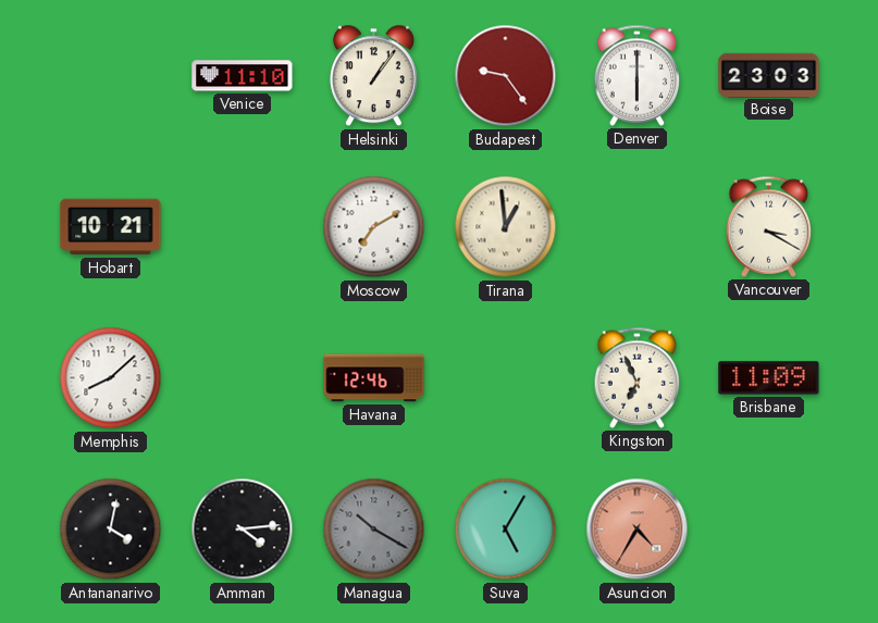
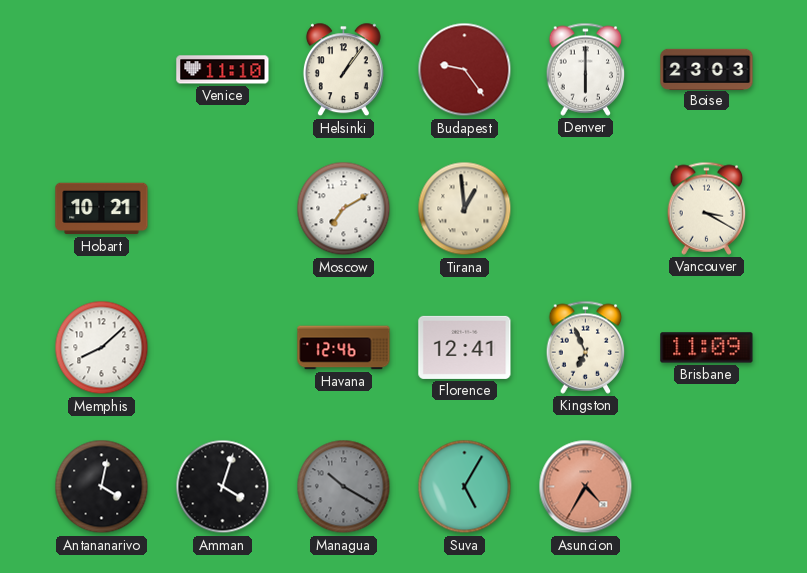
Florence: none -> 12:41
Amman: 4:14 -> 4:03
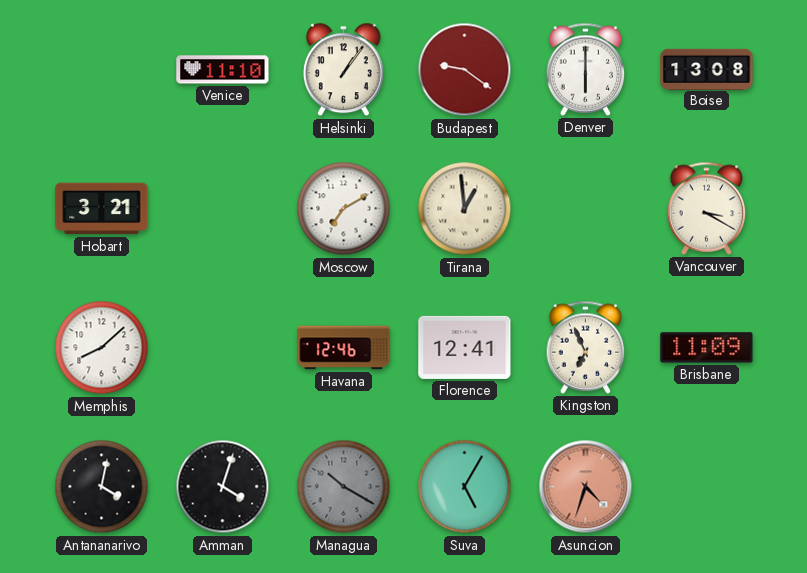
Budapest: 9:24 -> 9:21
Boise: 23:03 -> 13:08
Hobart: 10:21 -> 3:21
Asuncion: 4:35 -> 4:33
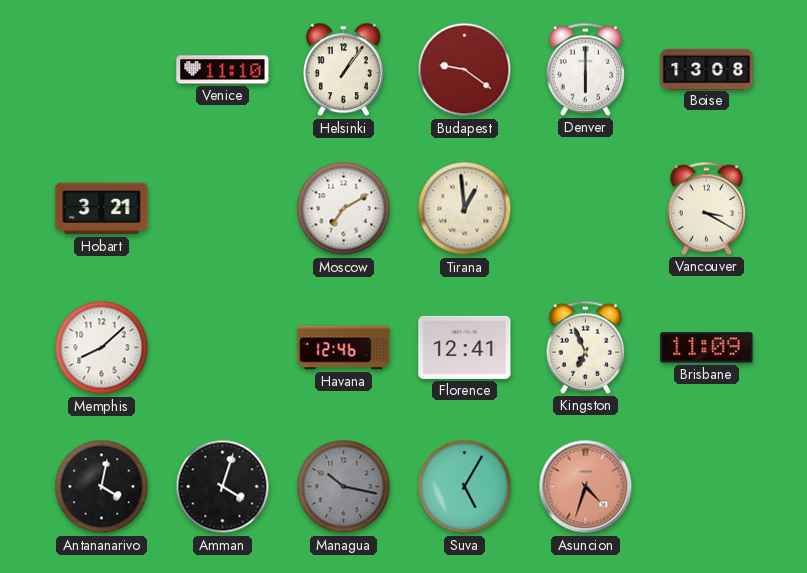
Managua: 10:20 -> 10:17
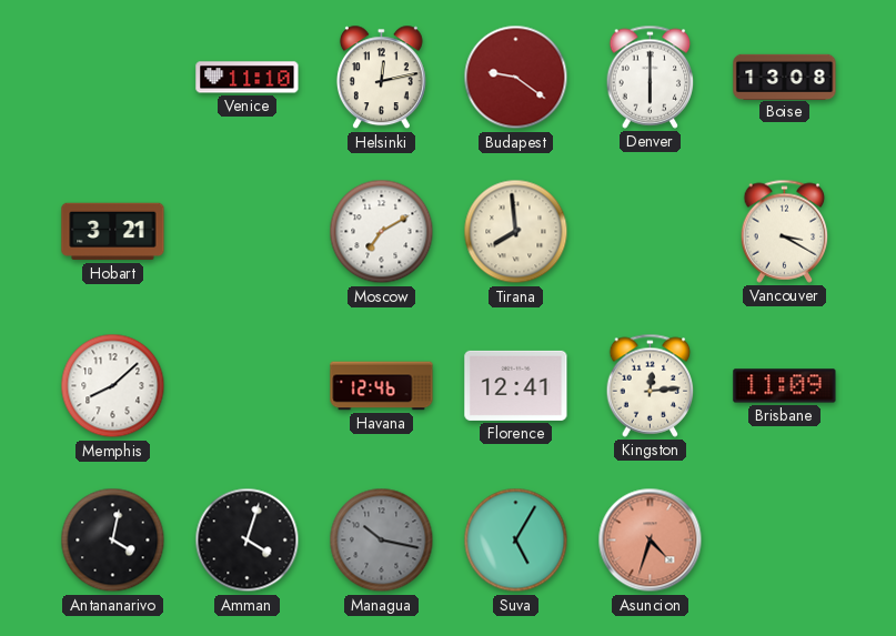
Helsinki: 1:06 -> 12:13
Tirana: 12:59 -> 7:59
Kingston: 6:56 -> 12:14
